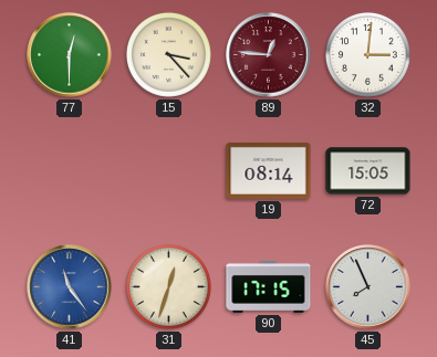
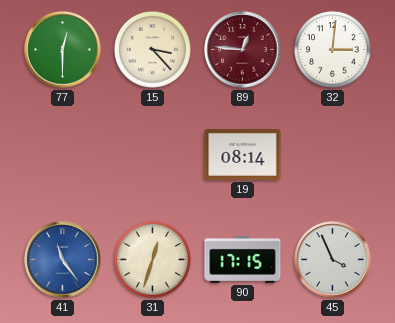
72: 15:05 -> none
45: 7:56 -> 3:56
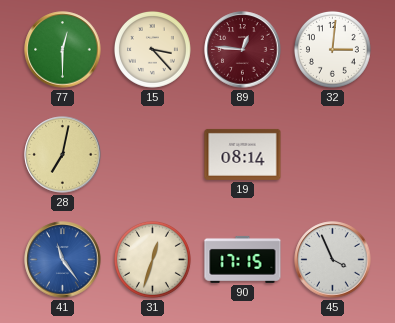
28: none -> 7:02
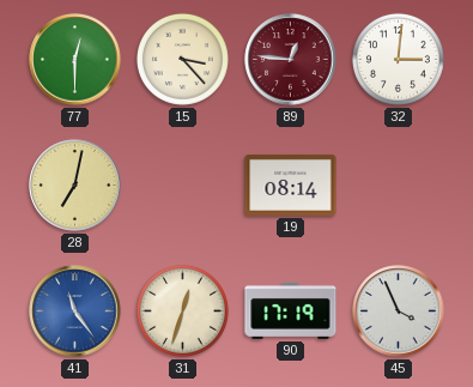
90: 17:15 -> 17:19
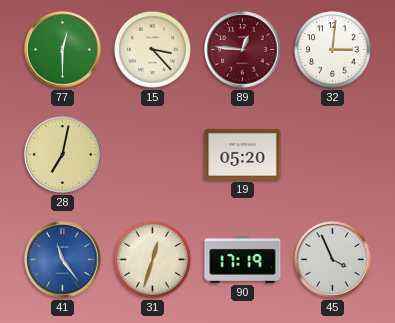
19: 08:14 -> 05:20
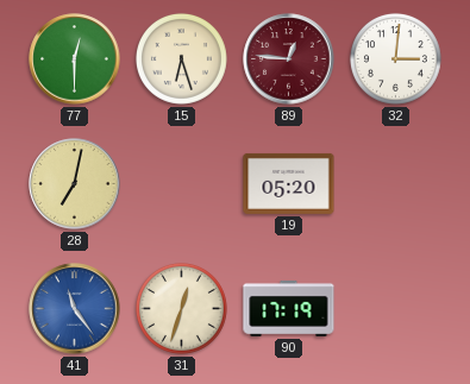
15: 3:23 -> 6:27
45: 3:56 -> none
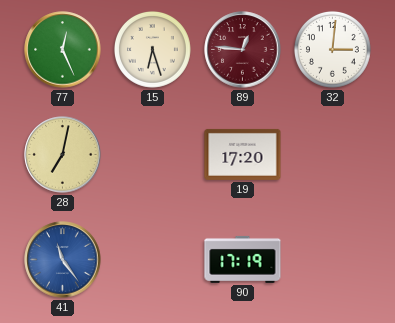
77: 12:30 -> 12:26
19: 05:20 -> 17:20
31: 12:33 -> none
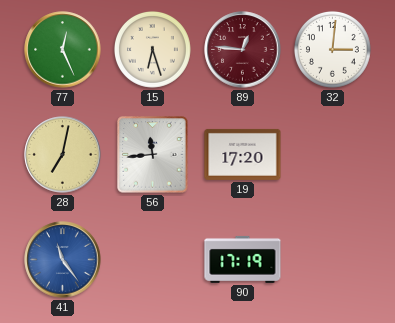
56: none -> 11:44
